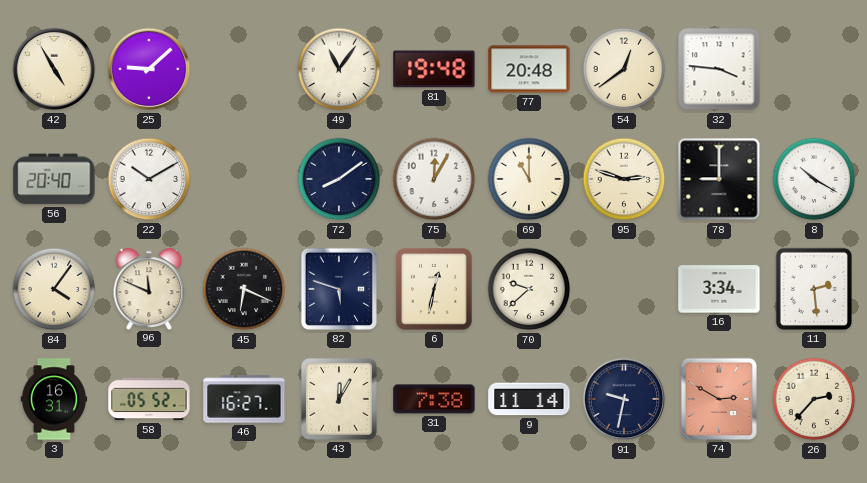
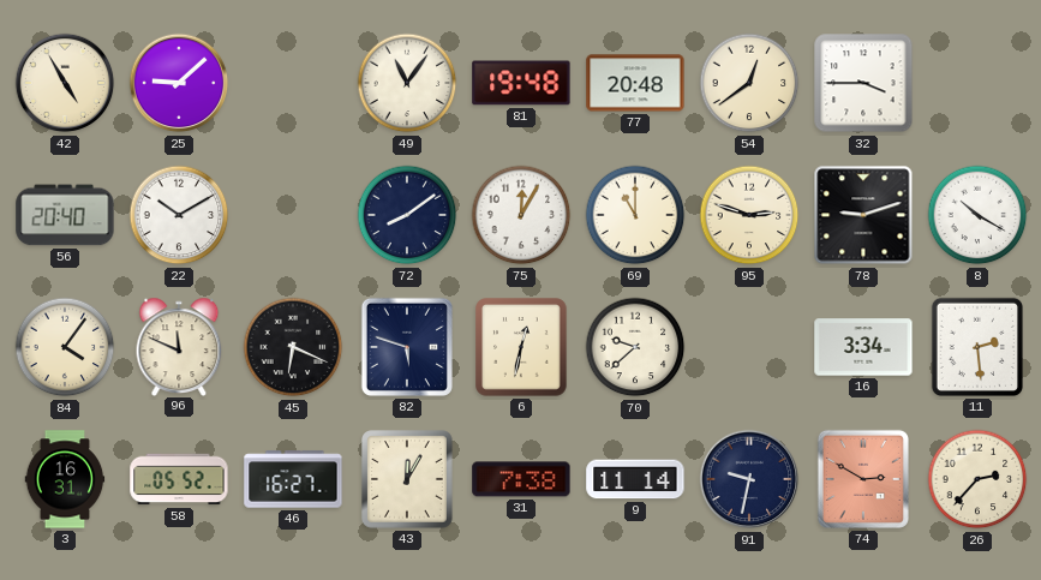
32: 3:46 -> 3:45
78: 9:00 -> 9:12
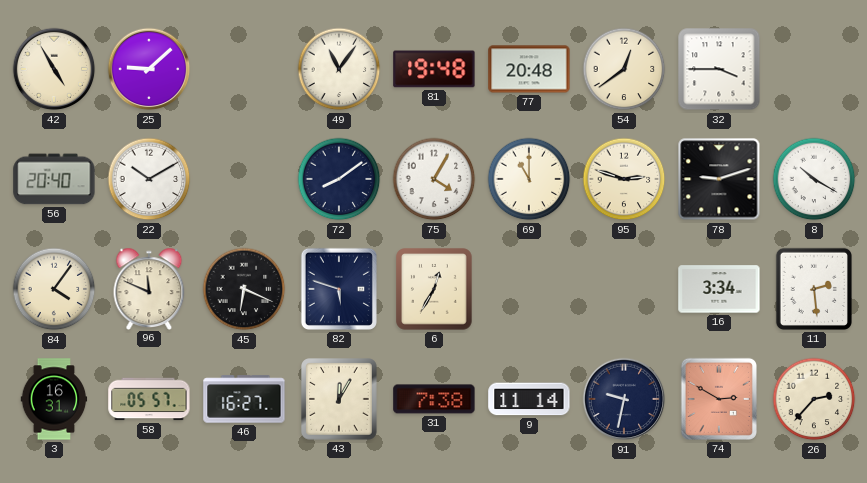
75: 12:05 -> 4:05
6: 12:32 -> 12:35
70: 9:38 -> none
58: 05:52 -> 05:57
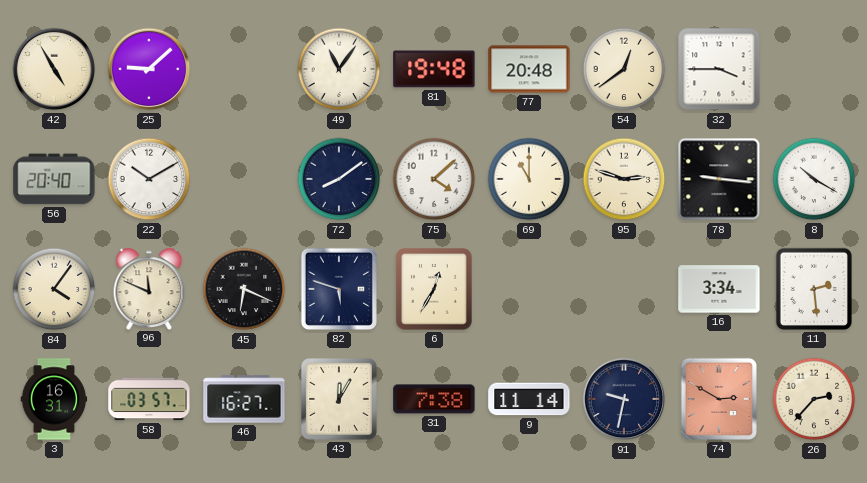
75: 4:05 -> 4:08
78: 9:12 -> 9:16
58: 05:57 -> 03:57
